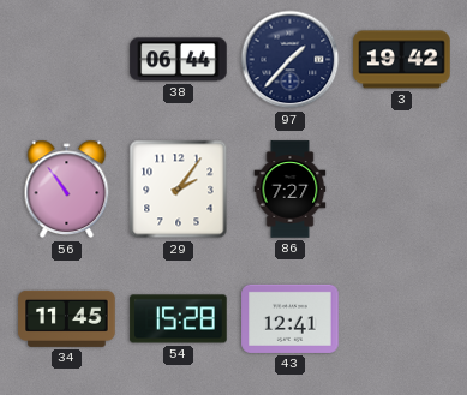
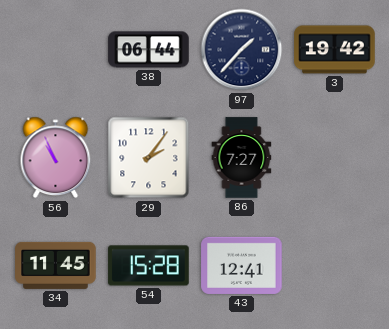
56: 10:54 -> 10:56
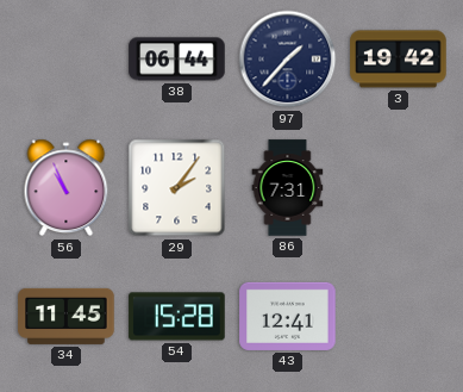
86: 7:27 -> 7:31
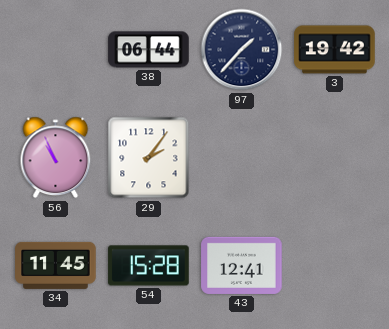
86: 7:31 -> none
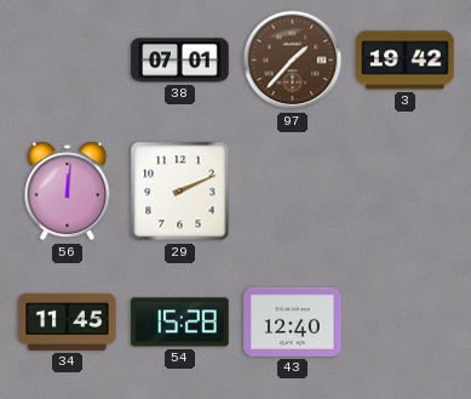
38: 06:44 -> 07:01
97 dial: navy -> brown
56: 10:56 -> 12:01
29: 2:06 -> 2:11
43: 12:41 -> 12:40
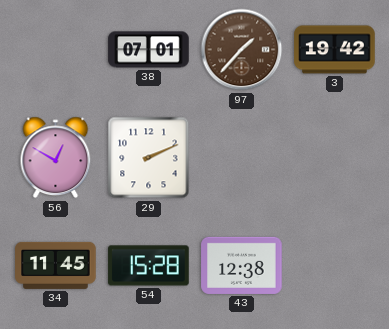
56: 12:01 -> 12:50
43: 12:40 -> 12:38
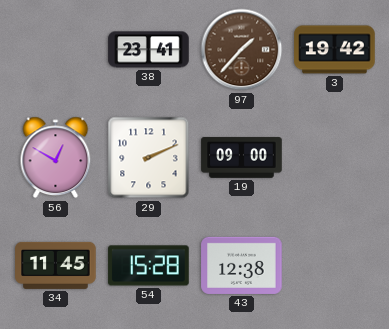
38: 07:01 -> 23:41
19: none -> 09:00
